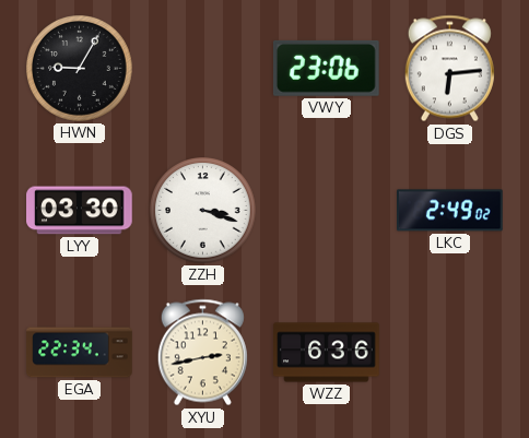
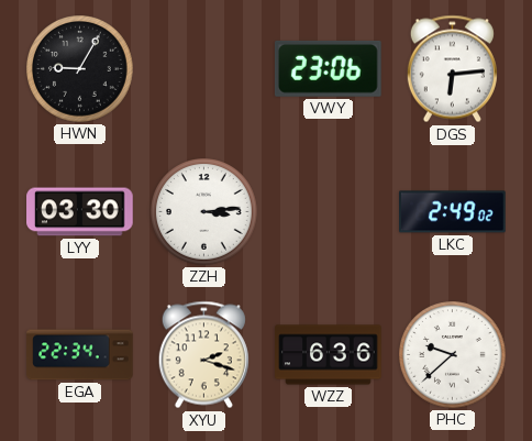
ZZH: 3:18 -> 3:14
XYU: 2:43 -> 2:18
PHC: none -> 9:38
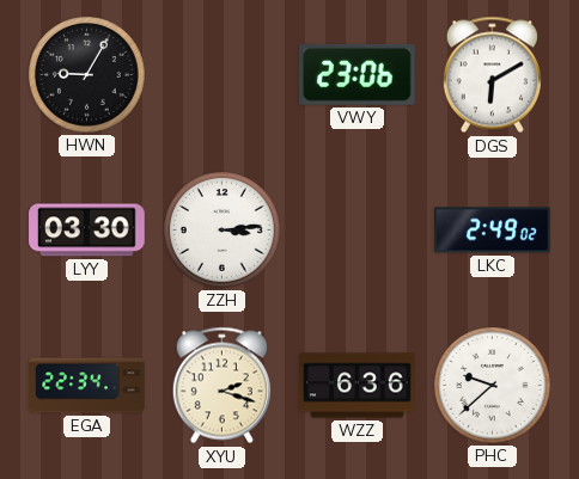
DGS: 6:14 -> 6:10
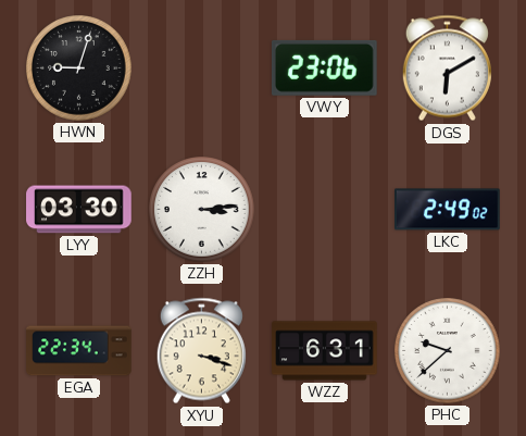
HWN: 9:05 -> 9:03
XYU: 2:18 -> 3:18
WZZ: 6:36 -> 6:31
